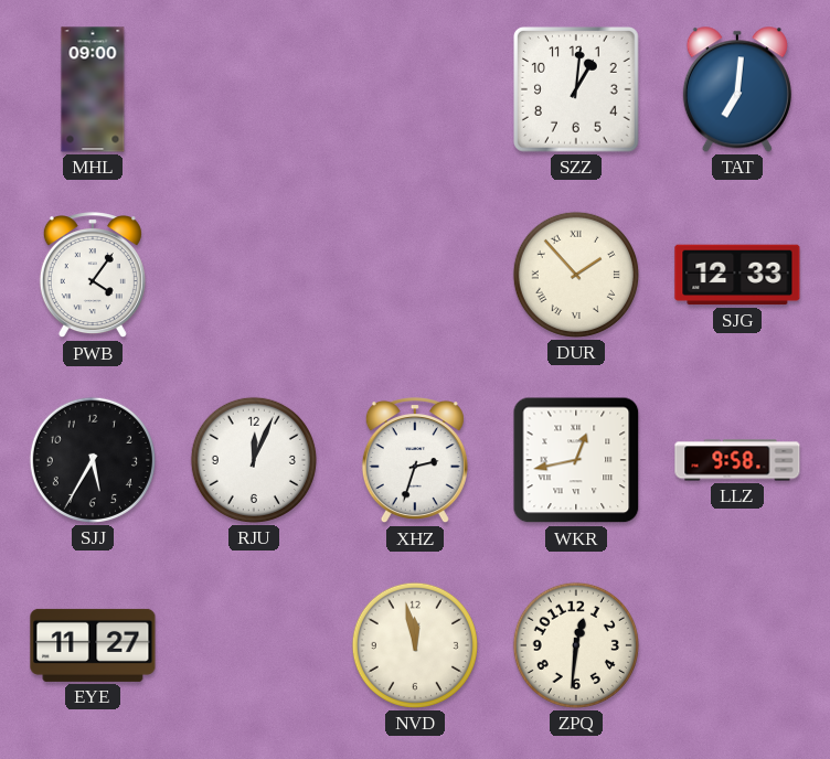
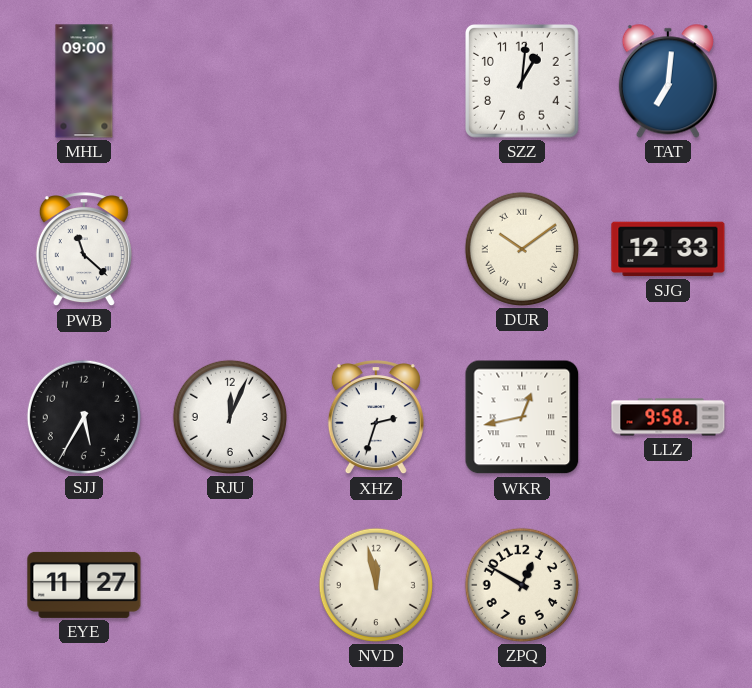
PWB: 4:06 -> 11:22
DUR: 1:53 -> 10:09
ZPQ: 12:31 -> 12:50
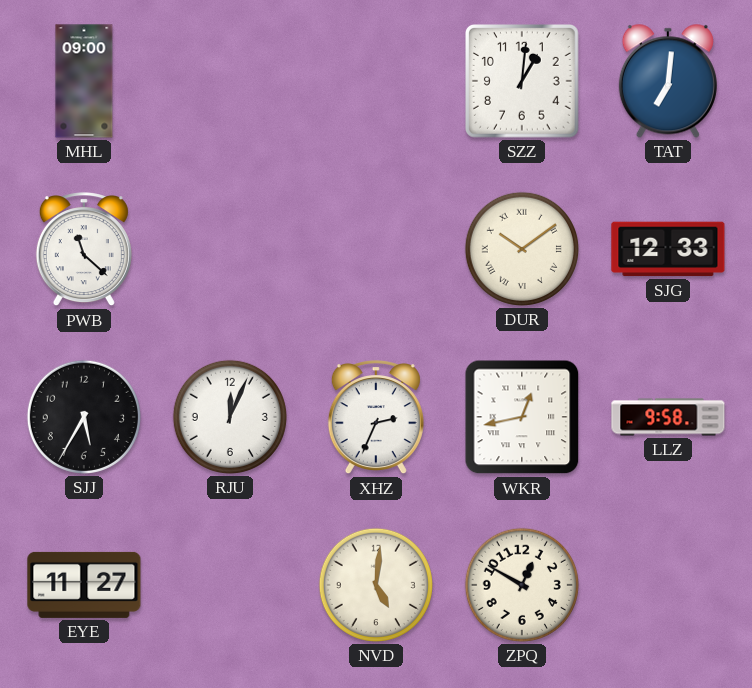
XHZ: 2:33 -> 2:34
NVD: 11:58 -> 5:01
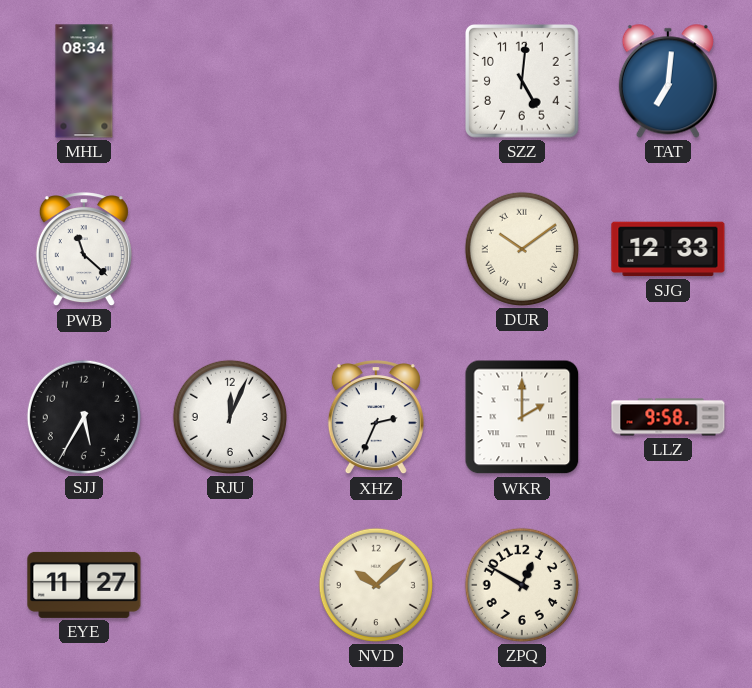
MHL: 09:00 -> 08:34
SZZ: 1:01 -> 5:01
WKR: 12:43 -> 2:00
NVD: 5:01 -> 10:08
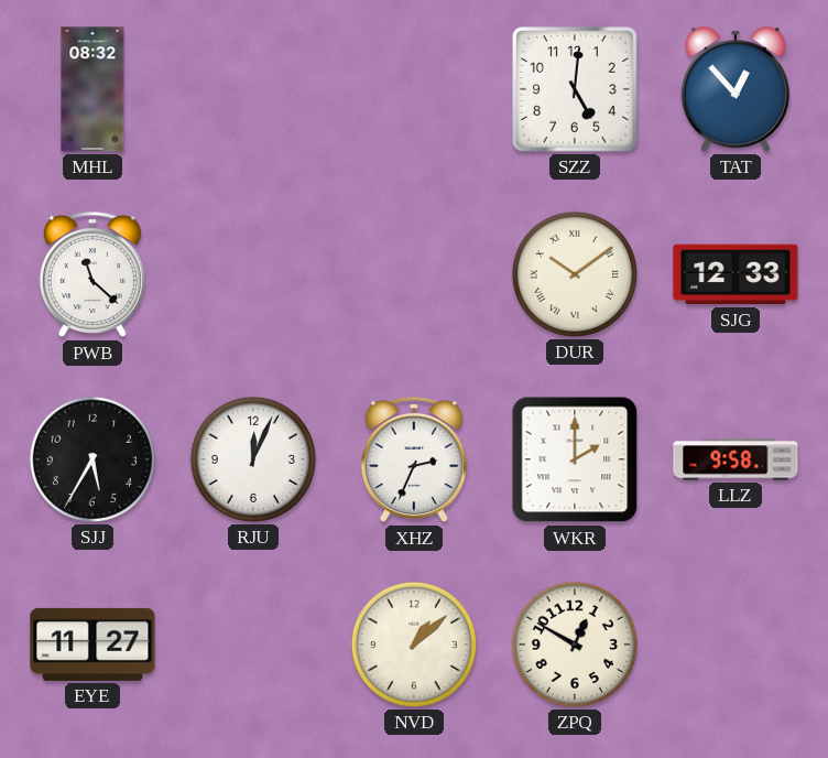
MHL: 08:34 -> 08:32
TAT: 7:01 -> 12:53
NVD: 10:08 -> 1:08
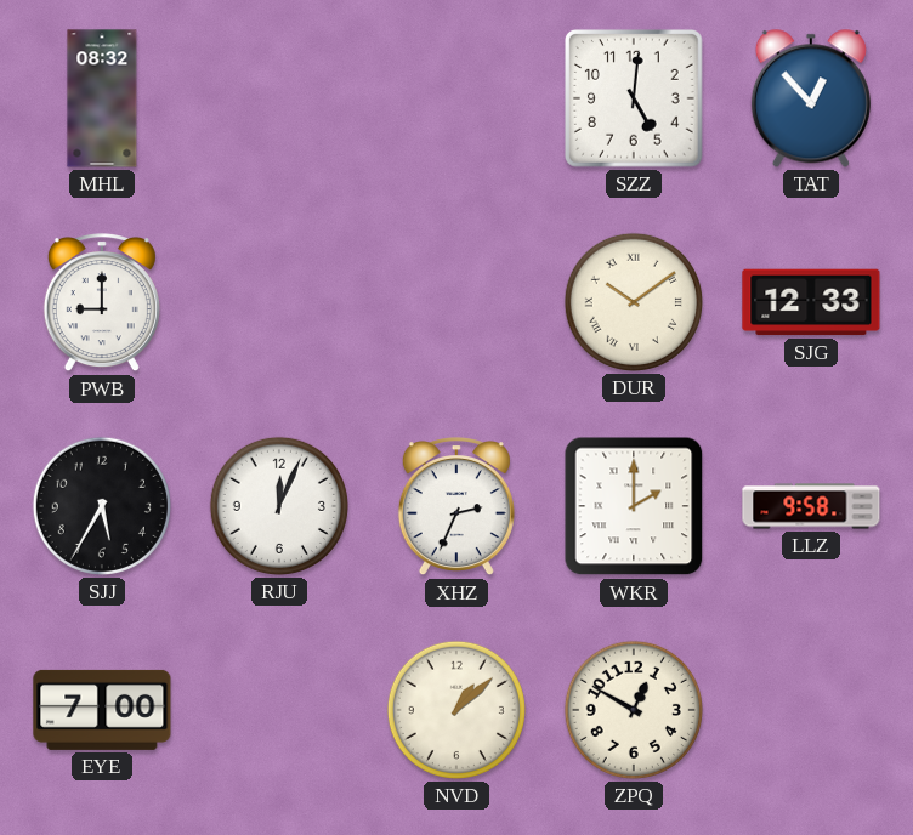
PWB: 11:22 -> 9:00
EYE: 11:27 -> 7:00
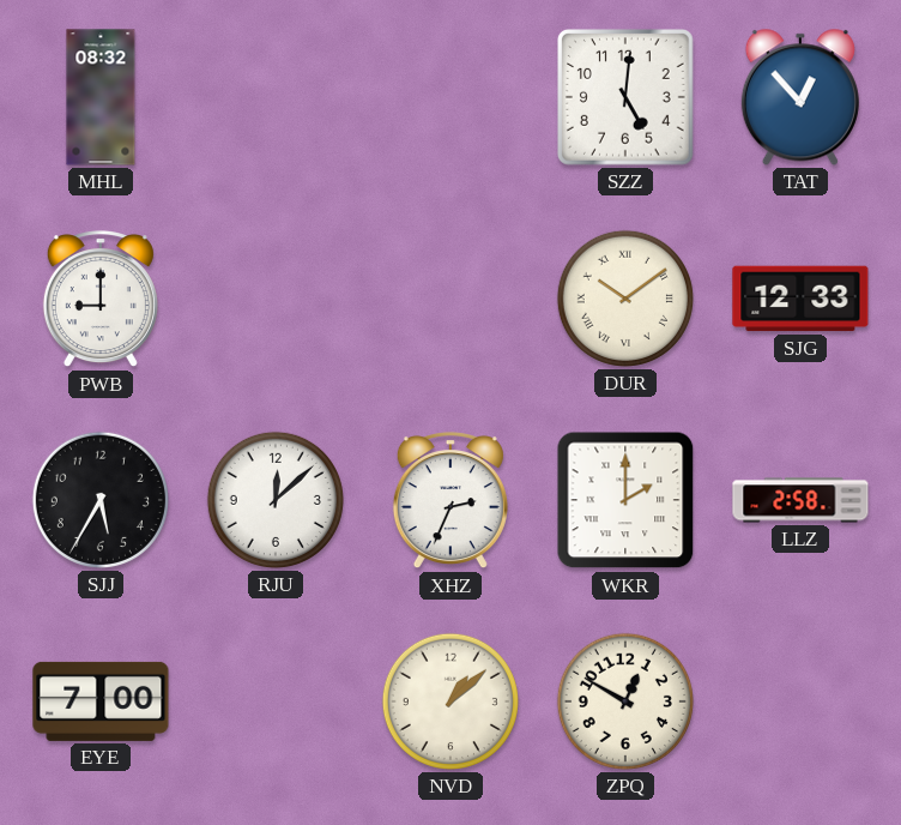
RJU: 12:04 -> 12:08
LLZ: 9:58 -> 2:58
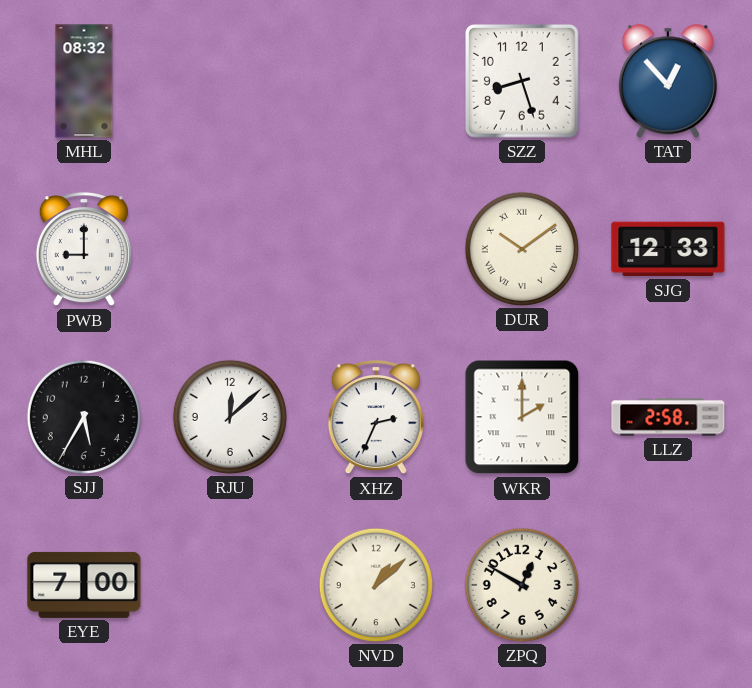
SZZ: 5:01 -> 8:27
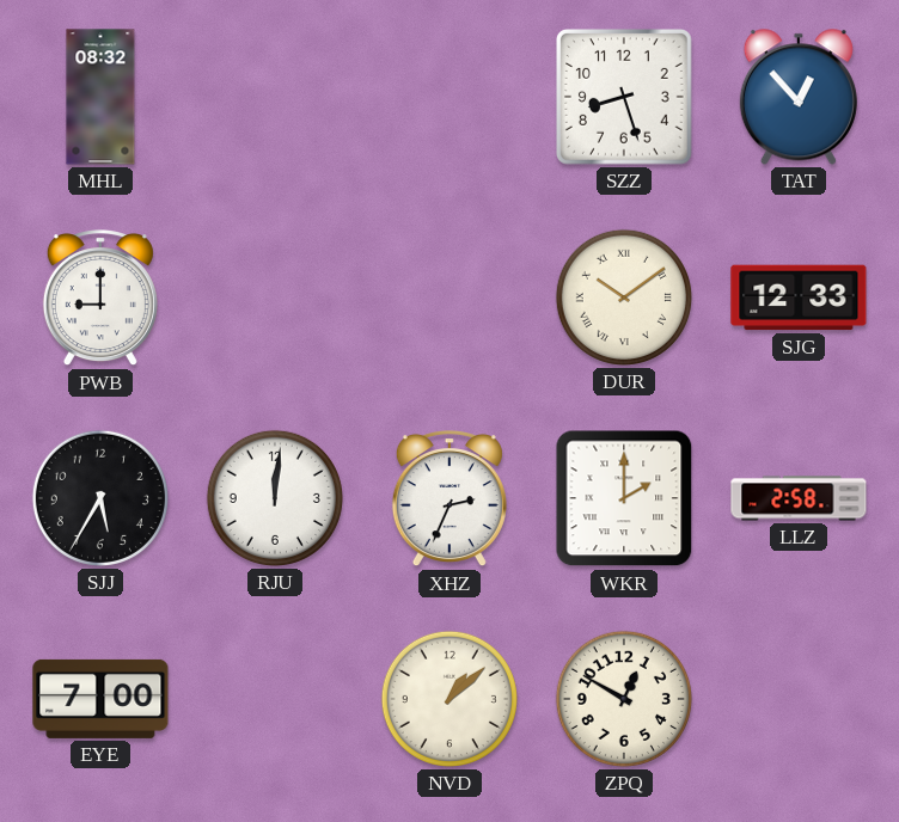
RJU: 12:08 -> 12:01
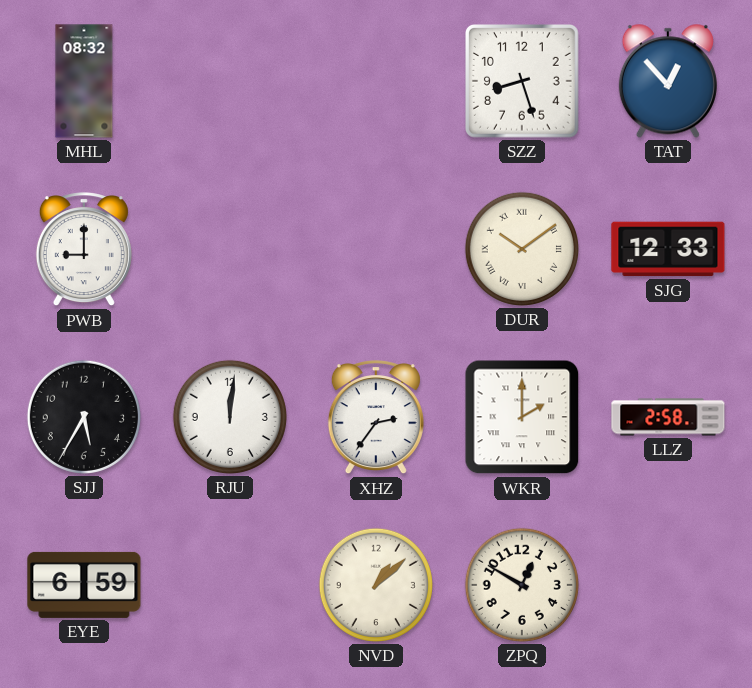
XHZ: 2:34 -> 2:36
EYE: 7:00 -> 6:59
